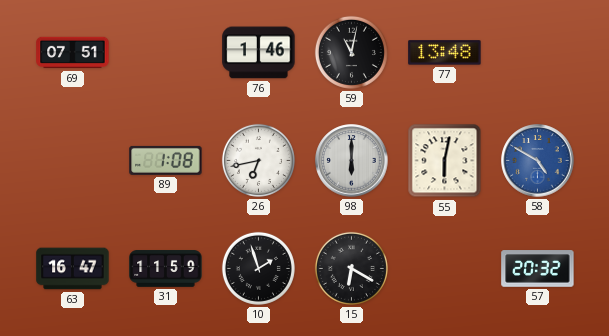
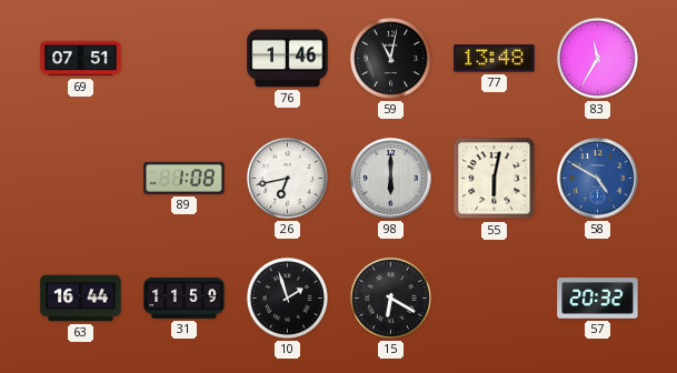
83: none -> 11:35
63: 16:47 -> 16:44
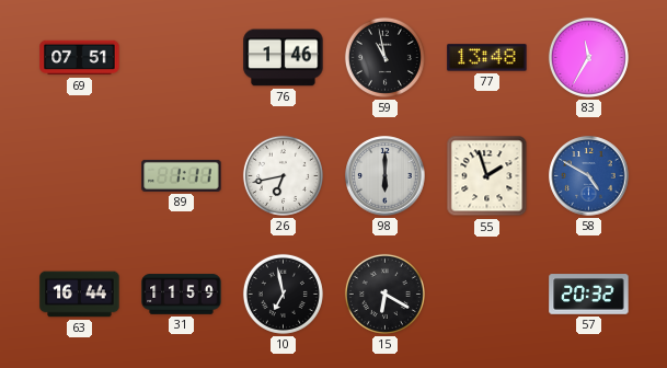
59: 11:02 -> 10:58
89: 1:08 -> 1:11
55: 6:02 -> 1:57
10: 1:57 -> 6:58
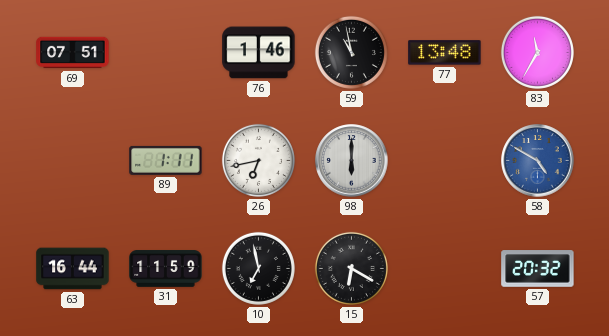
55: 1:57 -> none
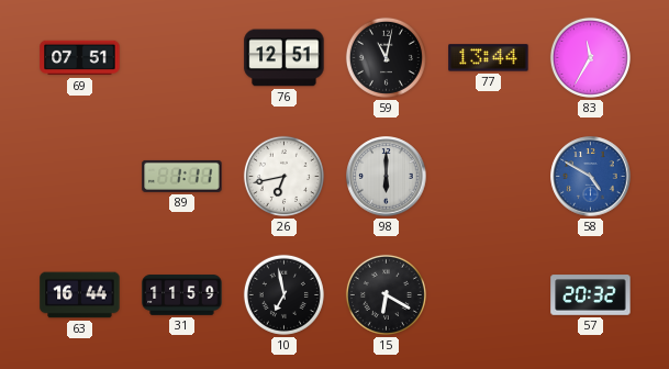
76: 1:46 -> 12:51
59: 10:58 -> 11:02
77: 13:48 -> 13:44
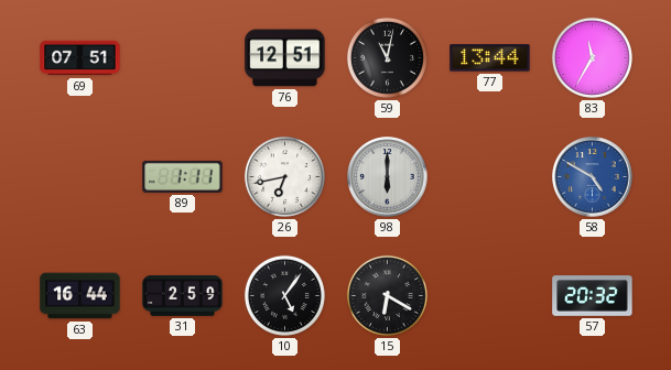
31: 11:59 -> 2:59
10: 6:58 -> 5:06
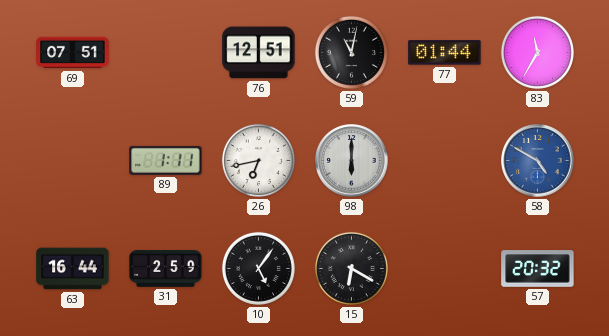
77: 13:44 -> 01:44
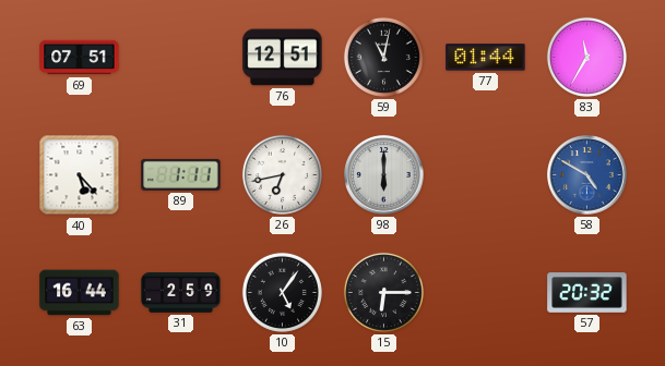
40: none -> 5:23
15: 6:20 -> 6:15
